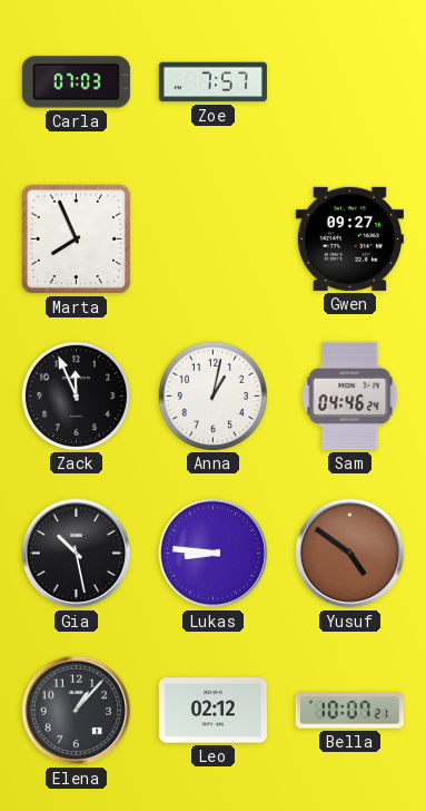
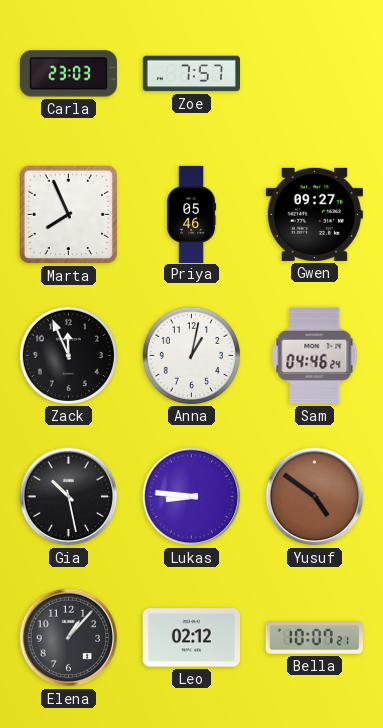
Carla: 07:03 -> 23:03
Priya: none -> 05:46
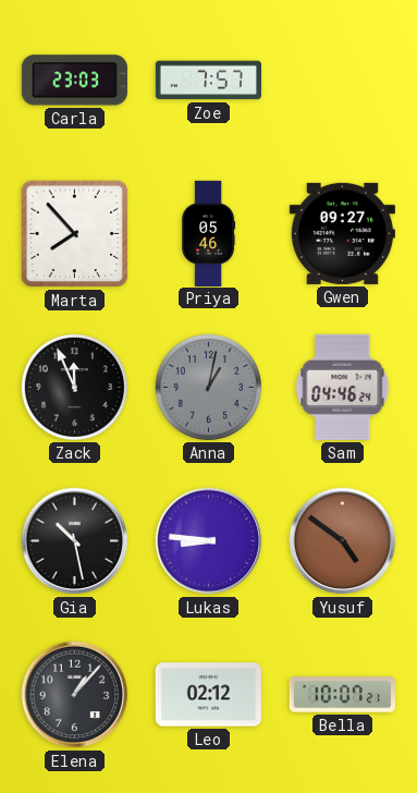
Marta: 7:56 -> 7:53
Anna dial: white -> grey
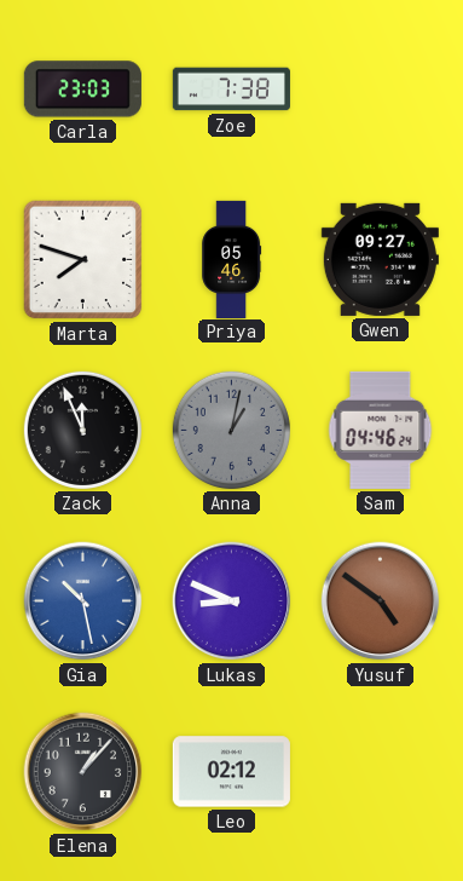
Zoe: 7:57 -> 7:38
Marta: 7:53 -> 7:48
Gia dial: black -> blue
Lukas: 8:46 -> 8:49
Bella: 10:07 -> none
